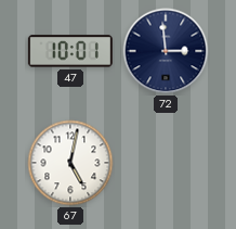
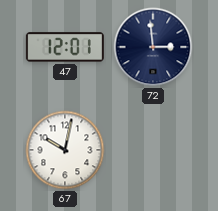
47: 10:01 -> 12:01
67: 5:02 -> 10:02
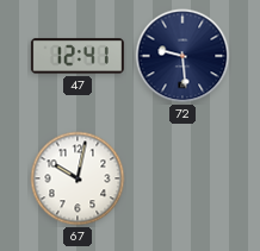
47: 12:01 -> 12:41
72: 2:59 -> 9:29
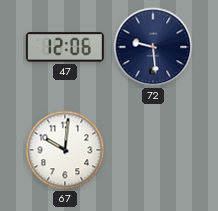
47: 12:41 -> 12:06
67: 10:02 -> 10:01
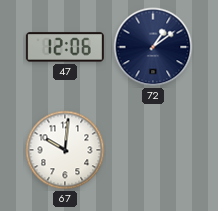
72: 9:29 -> 1:09
